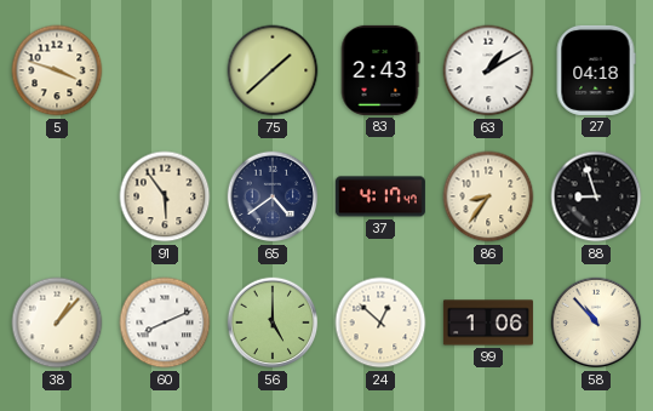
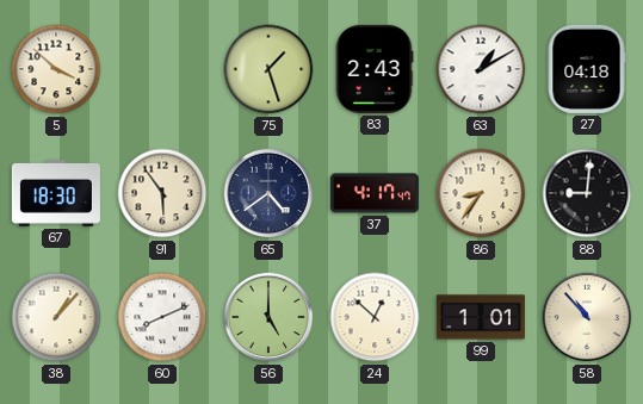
5: 3:48 -> 3:52
75: 1:38 -> 1:27
67: none -> 18:30
88: 8:57 -> 9:01
99: 1:06 -> 1:01
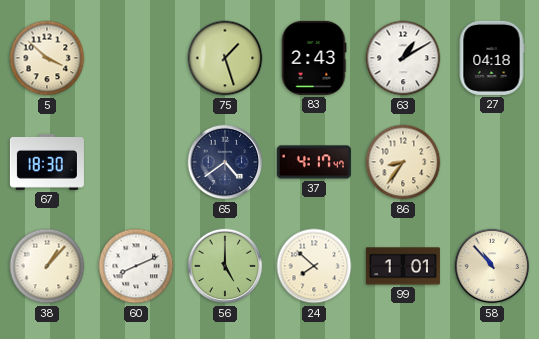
91: 5:54 -> none
88: 9:01 -> none
24: 12:52 -> 7:52
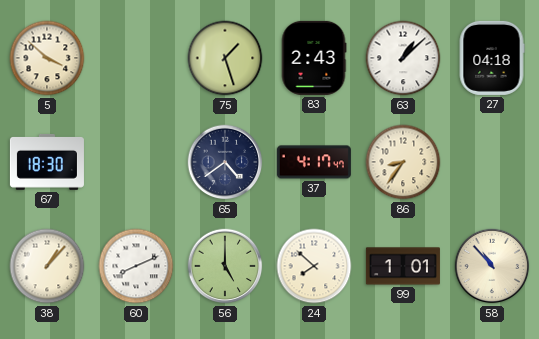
63: 1:10 -> 1:08
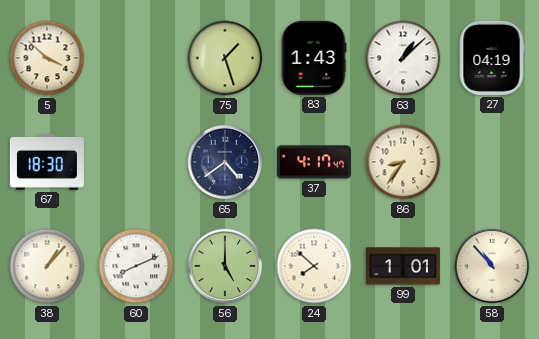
83: 2:43 -> 1:43
27: 04:18 -> 04:19
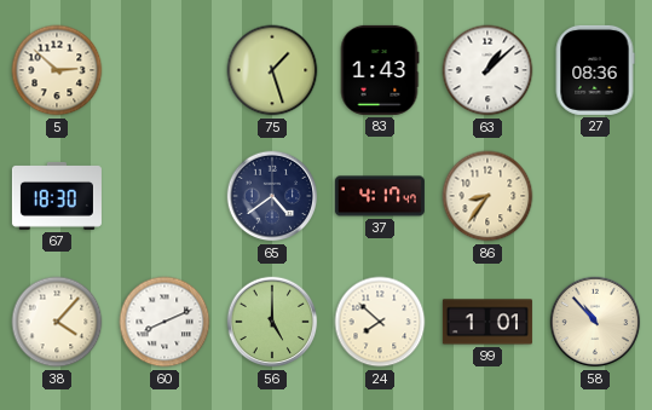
5: 3:52 -> 2:52
27: 04:19 -> 08:36
38: 1:07 -> 4:07
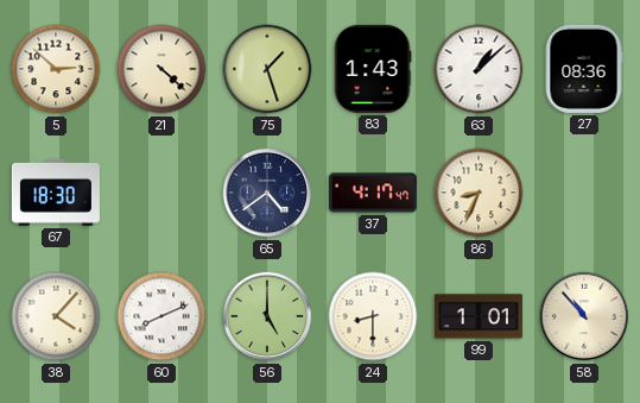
21: none -> 4:22
86: 8:36 -> 8:34
24: 7:52 -> 8:30
